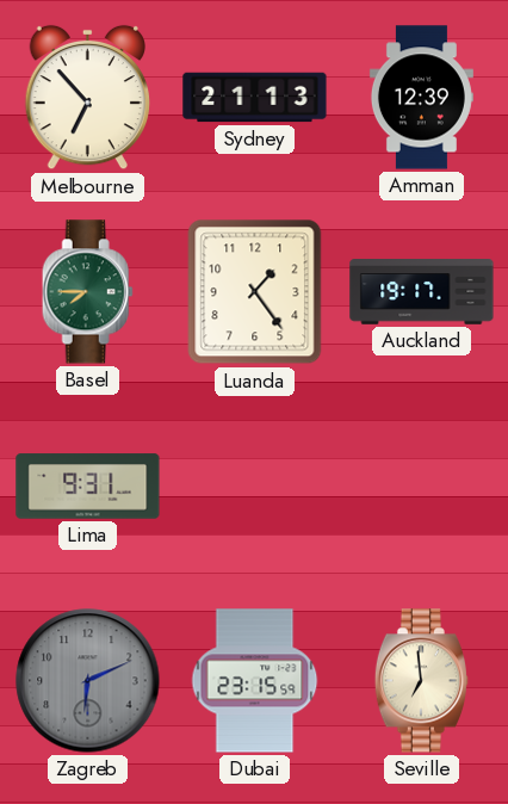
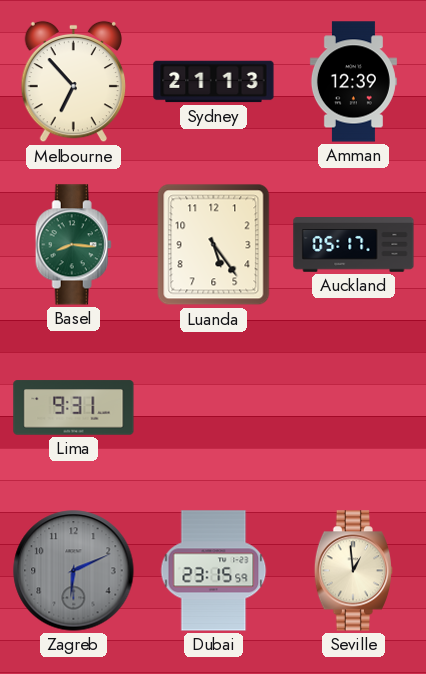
Basel: 7:45 -> 8:16
Luanda: 1:24 -> 5:24
Auckland: 19:17 -> 05:17
Seville: 6:59 -> 12:59
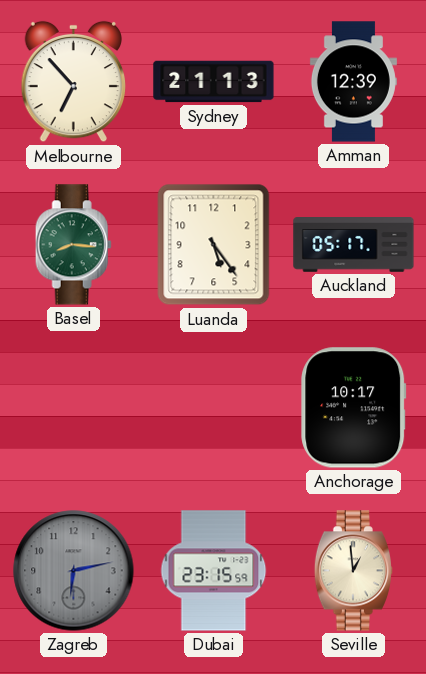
Lima: 9:31 -> none
Anchorage: none -> 10:17
Zagreb: 6:11 -> 6:13
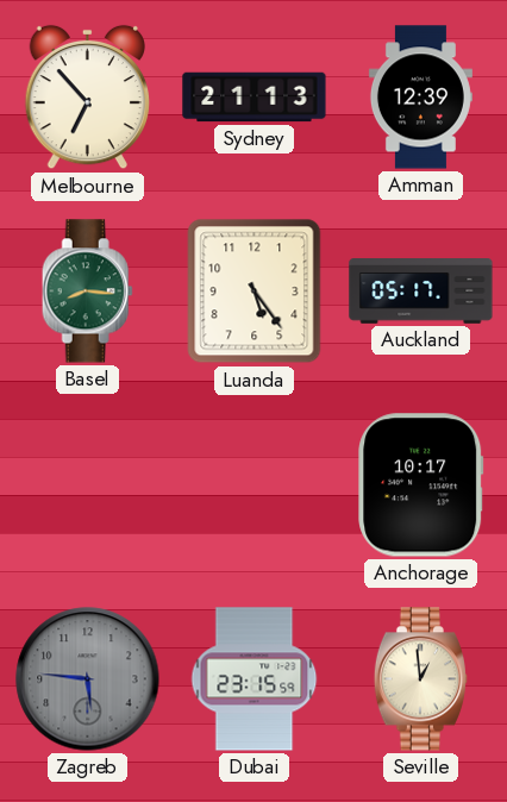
Zagreb: 6:13 -> 5:46
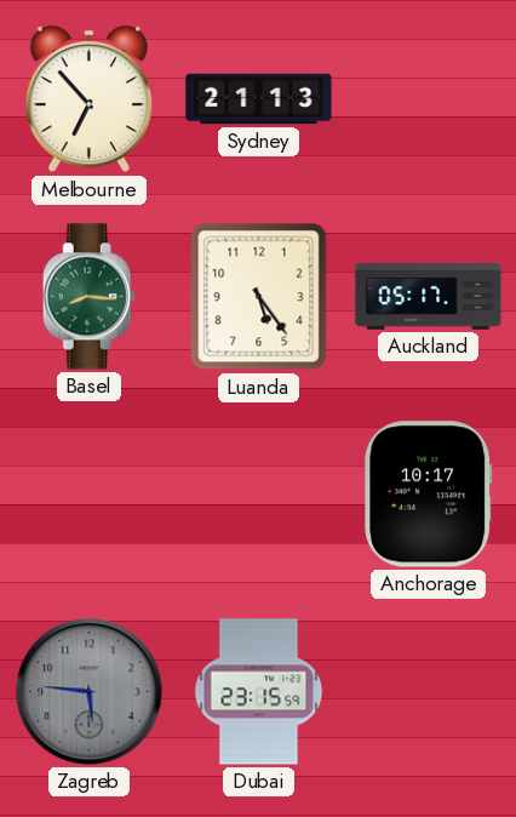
Amman: 12:39 -> none
Seville: 12:59 -> none
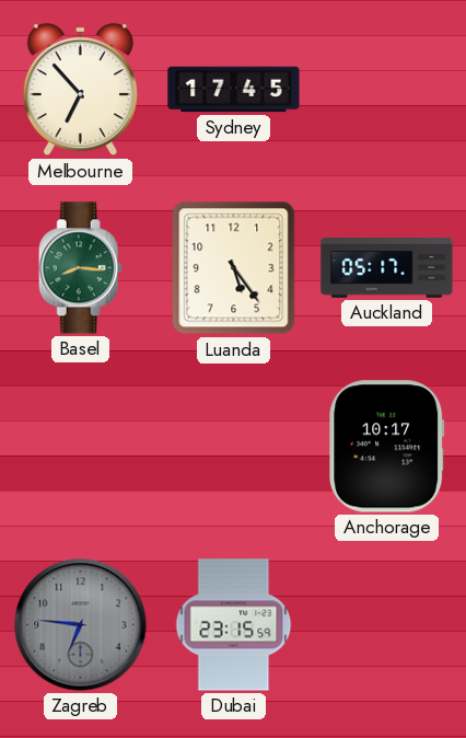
Sydney: 21:13 -> 17:45
Zagreb: 5:46 -> 6:46
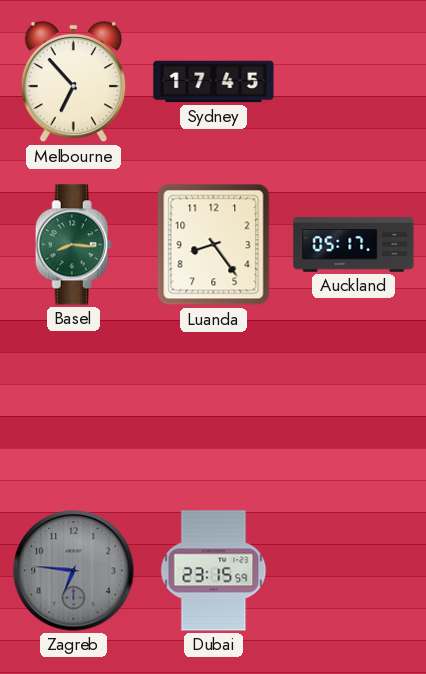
Luanda: 5:24 -> 8:24
Anchorage: 10:17 -> none
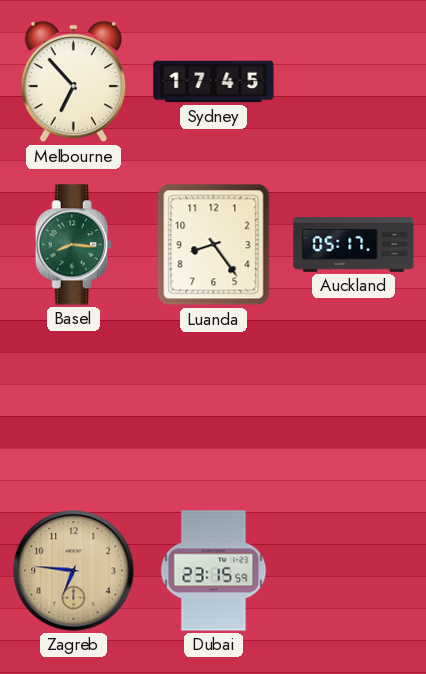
Zagreb dial: grey -> champagne
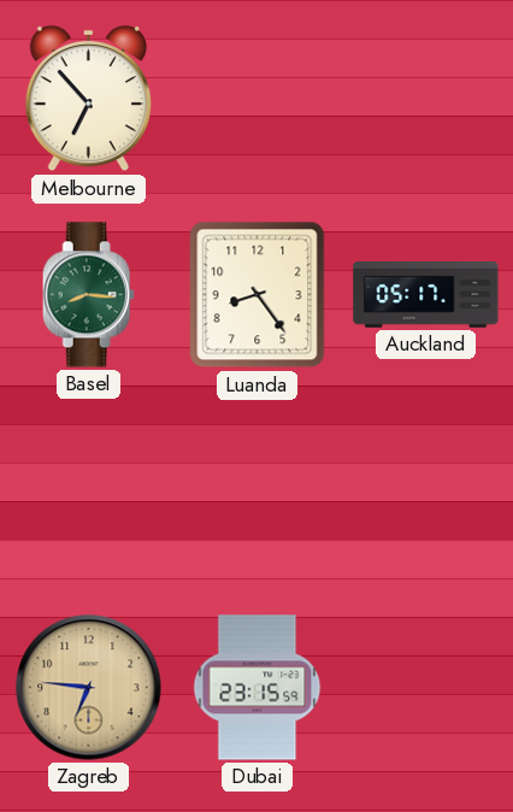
Sydney: 17:45 -> none
